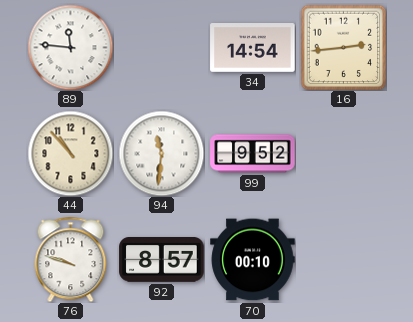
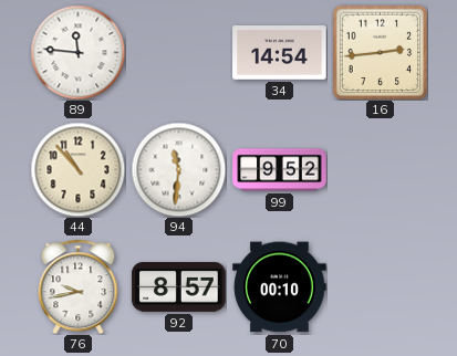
76: 9:48 -> 9:43
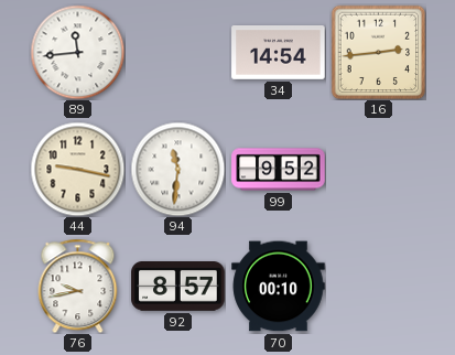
89: 11:46 -> 11:44
44: 10:53 -> 9:17
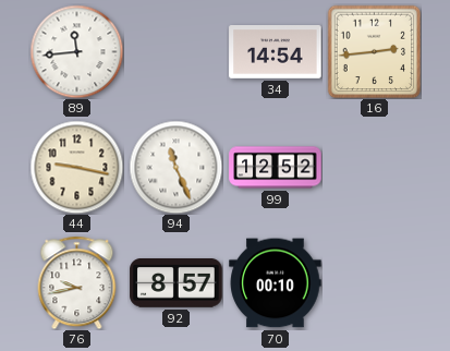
94: 11:31 -> 11:26
99: 9:52 -> 12:52
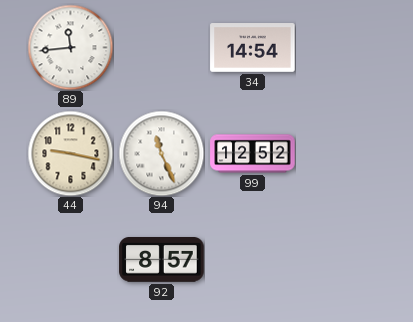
16: 2:44 -> none
76: 9:43 -> none
70: 00:10 -> none
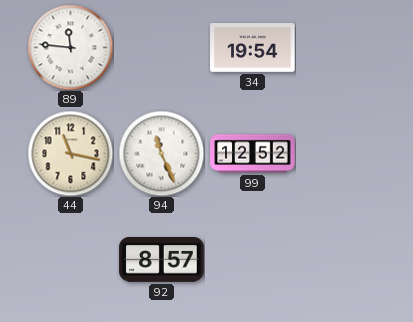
89: 11:44 -> 11:46
34: 14:54 -> 19:54
44: 9:17 -> 11:17
